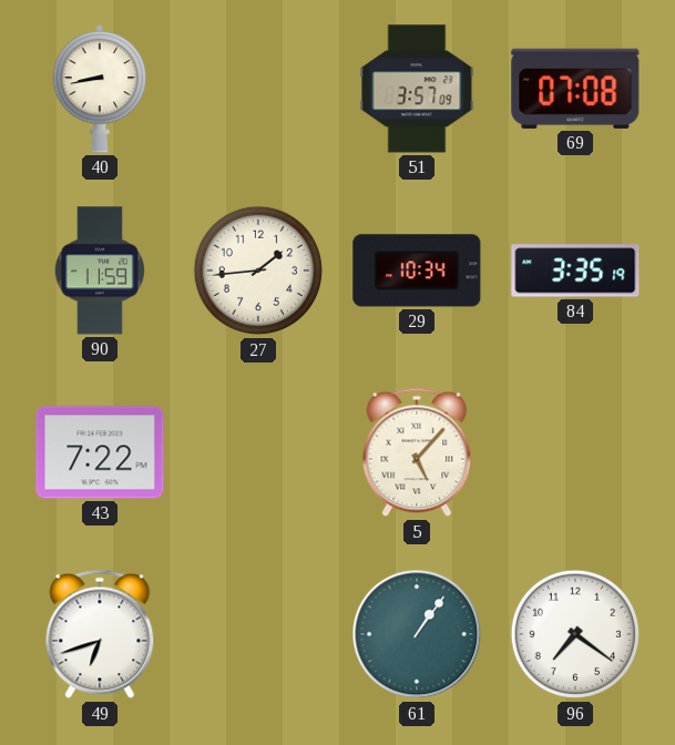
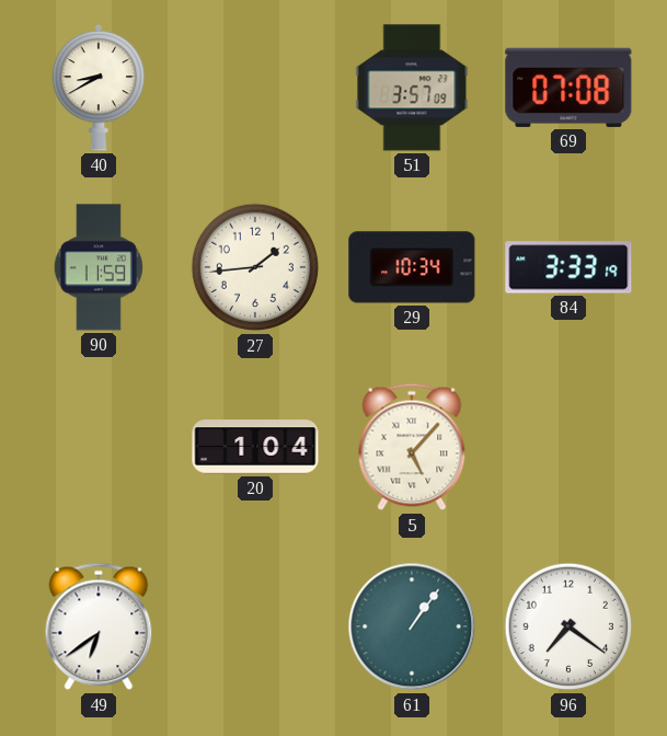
40: 8:43 -> 8:40
84: 3:35 -> 3:33
43: 7:22 -> none
20: none -> 1:04
49: 6:42 -> 6:39
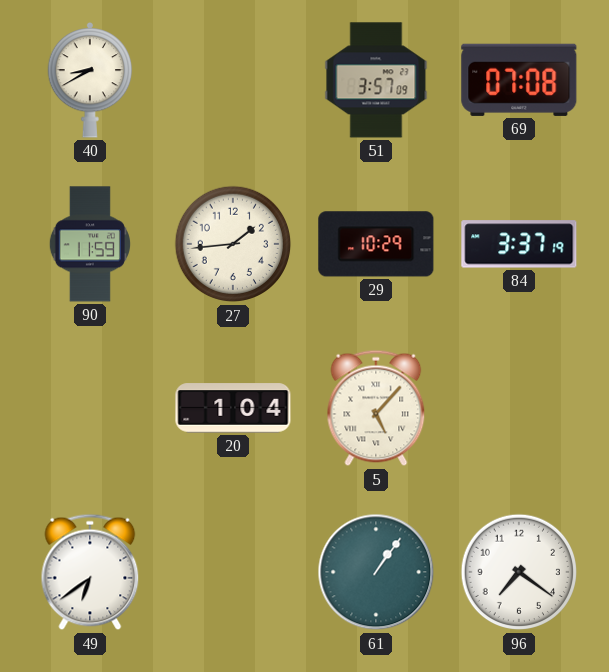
29: 10:34 -> 10:29
84: 3:33 -> 3:37
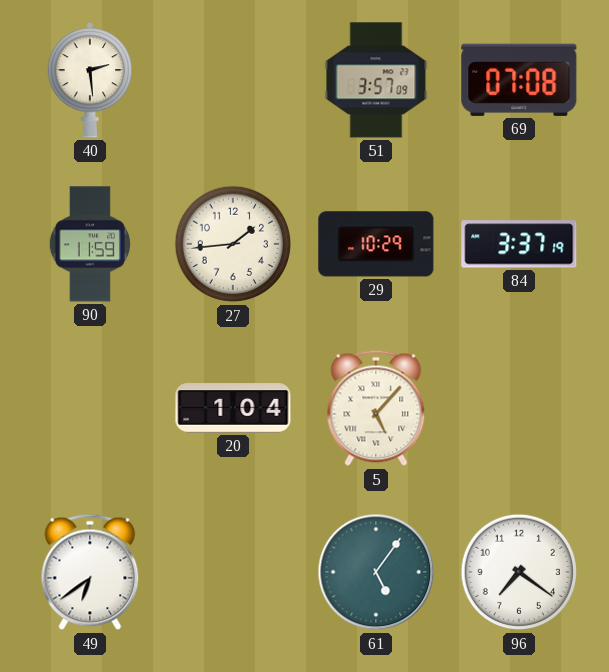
40: 8:40 -> 2:29
61: 1:06 -> 5:06
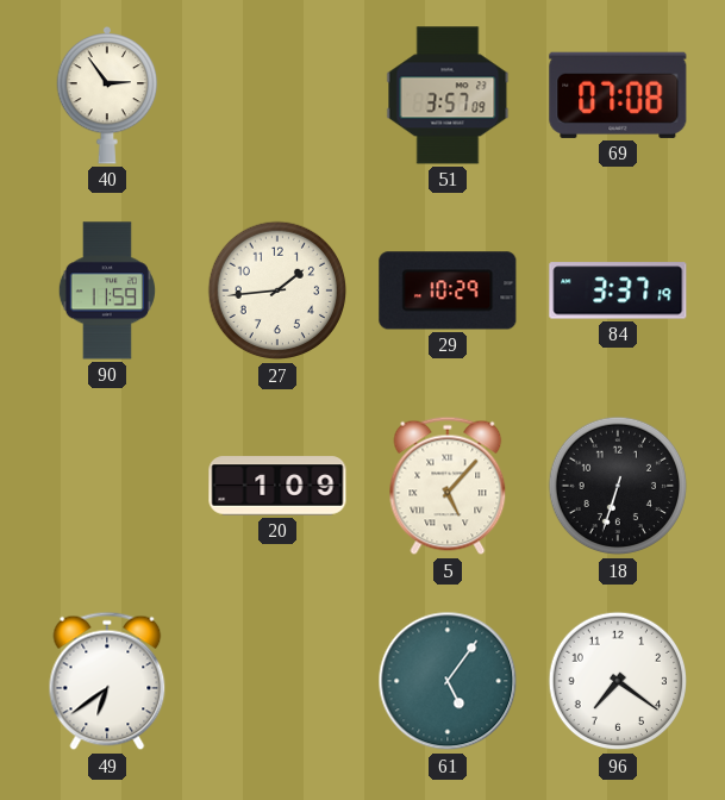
40: 2:29 -> 2:54
20: 1:04 -> 1:09
18: none -> 6:33
